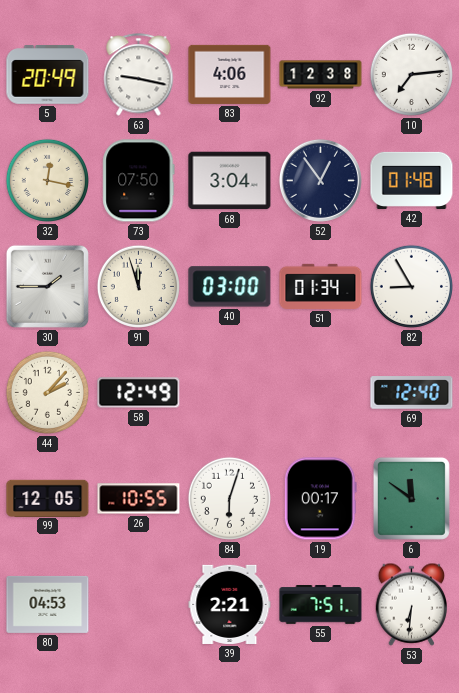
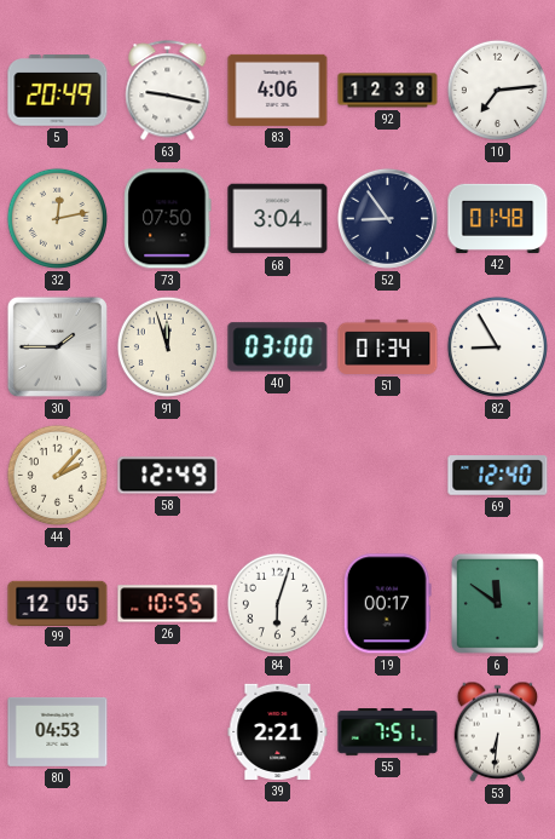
32: 12:17 -> 12:13
52: 12:54 -> 8:54
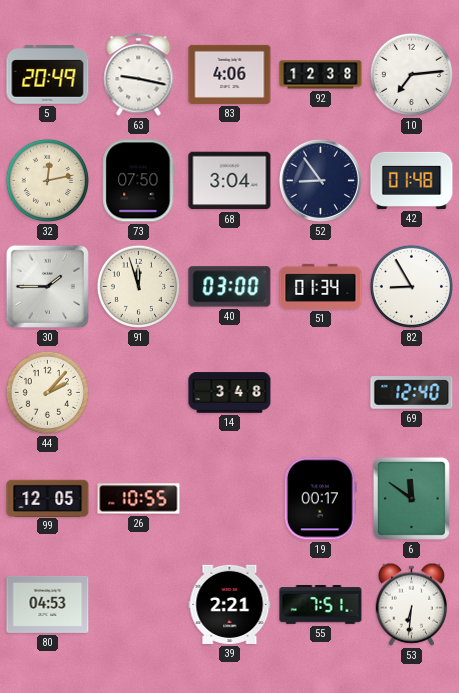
58: 12:49 -> none
14: none -> 3:48
84: 6:03 -> none
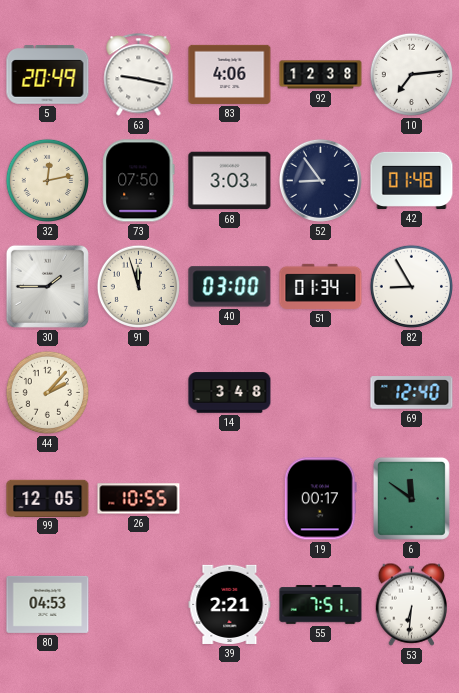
68: 3:04 -> 3:03
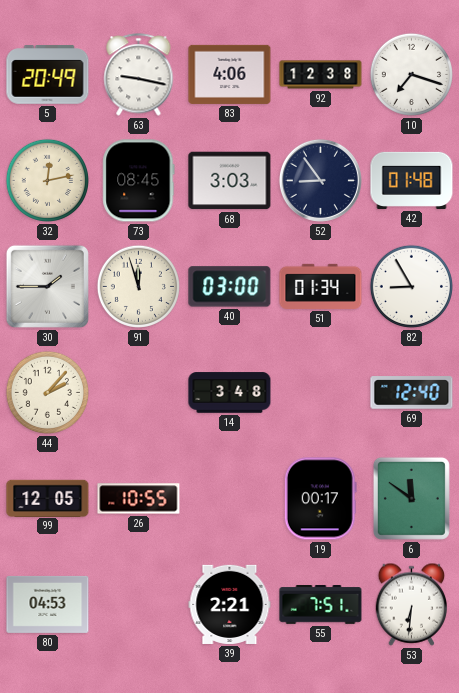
10: 7:14 -> 7:18
73: 07:50 -> 08:45
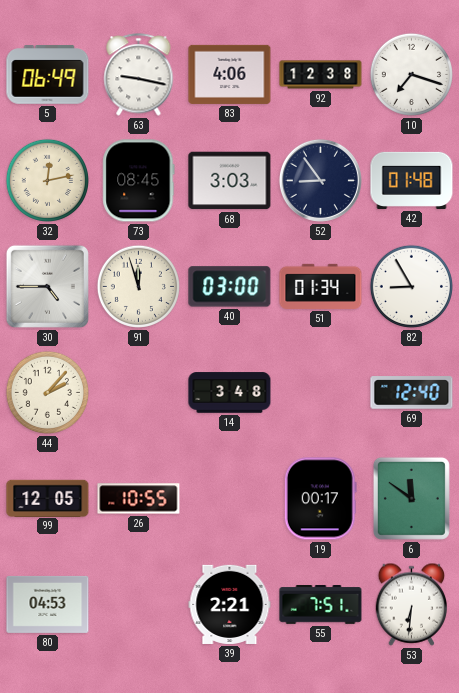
5: 20:49 -> 06:49
30: 1:45 -> 4:45
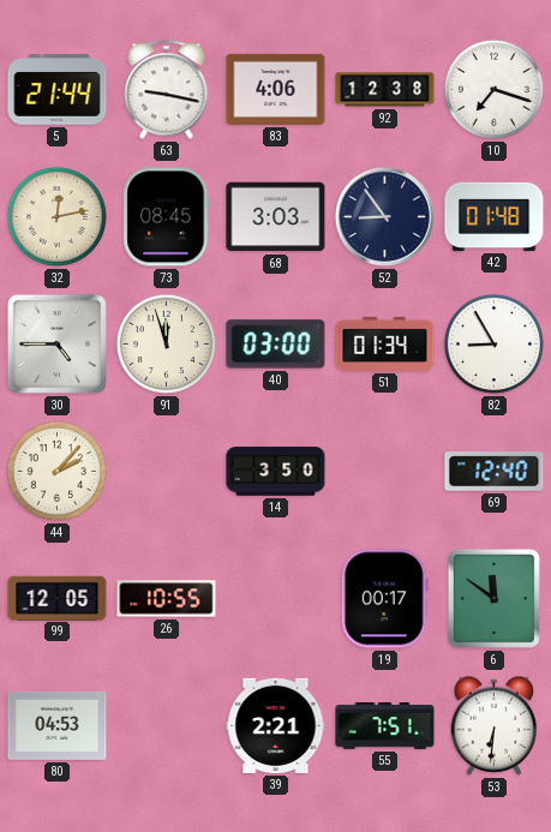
5: 06:49 -> 21:44
14: 3:48 -> 3:50
